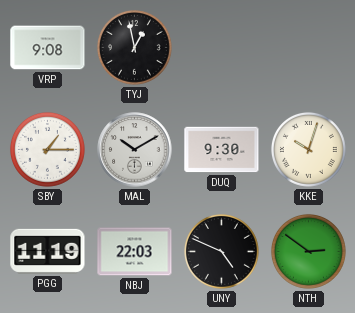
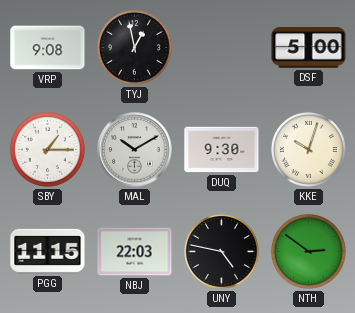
DSF: none -> 5:00
PGG: 11:19 -> 11:15
UNY: 4:49 -> 4:47
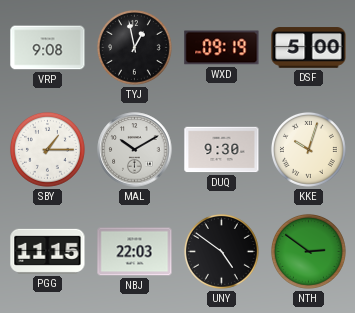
WXD: none -> 09:19
UNY: 4:47 -> 4:51
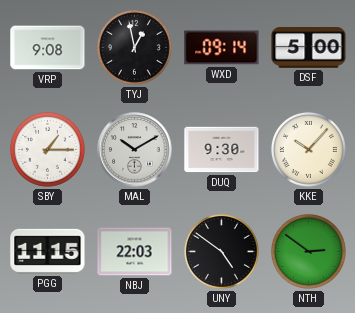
WXD: 09:19 -> 09:14
KKE: 10:03 -> 10:07
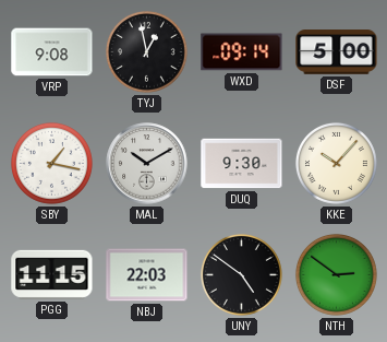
SBY: 1:15 -> 1:17
